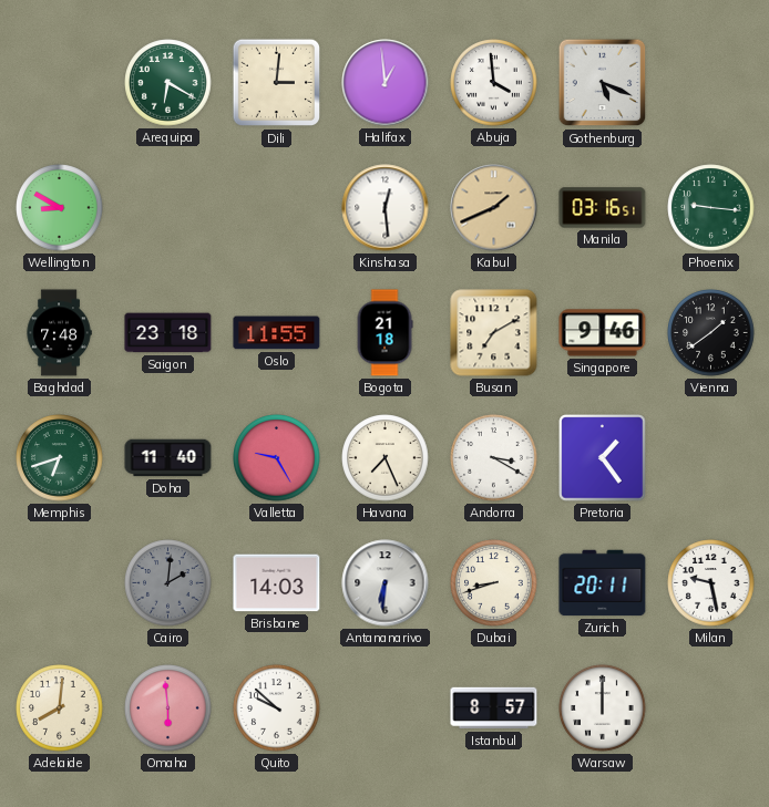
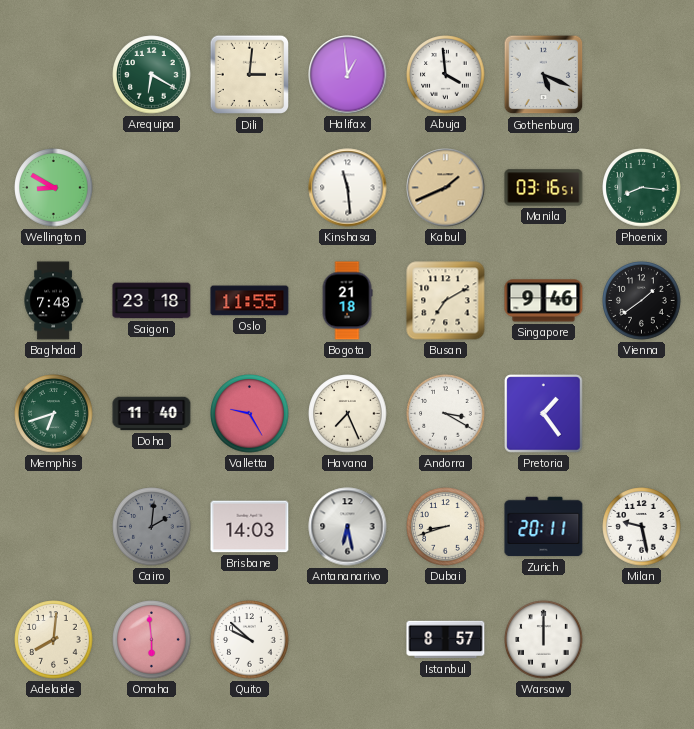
Kinshasa: 12:29 -> 11:29
Phoenix: 9:16 -> 8:16
Antananarivo: 6:31 -> 6:28
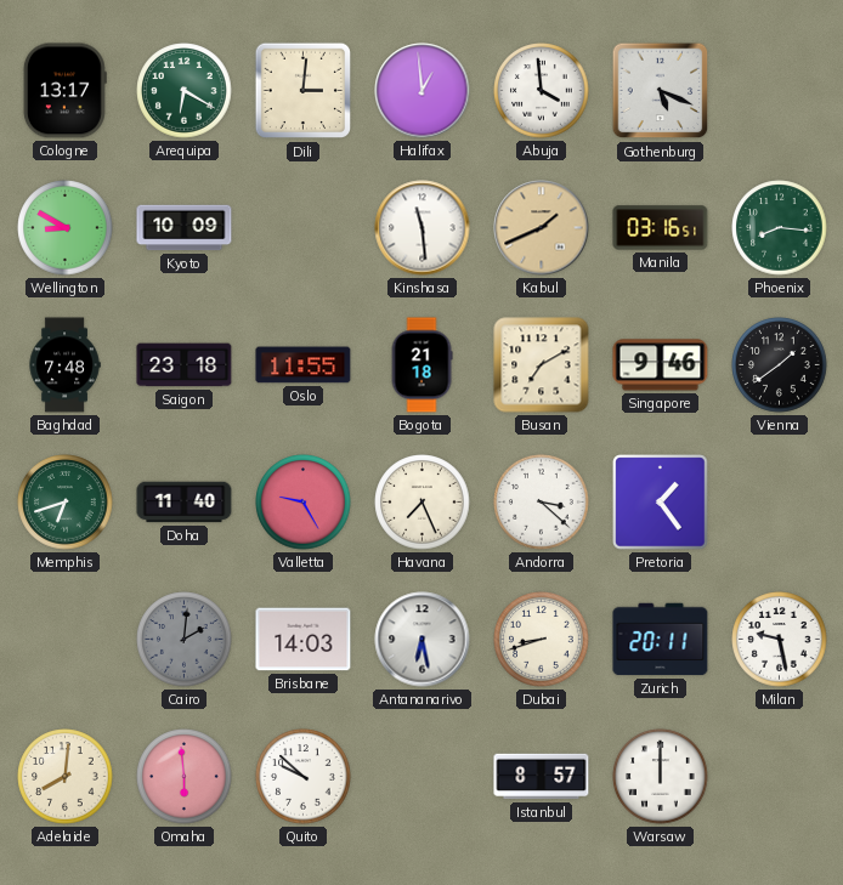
Cologne: none -> 13:17
Kyoto: none -> 10:09
Andorra: 3:20 -> 3:22
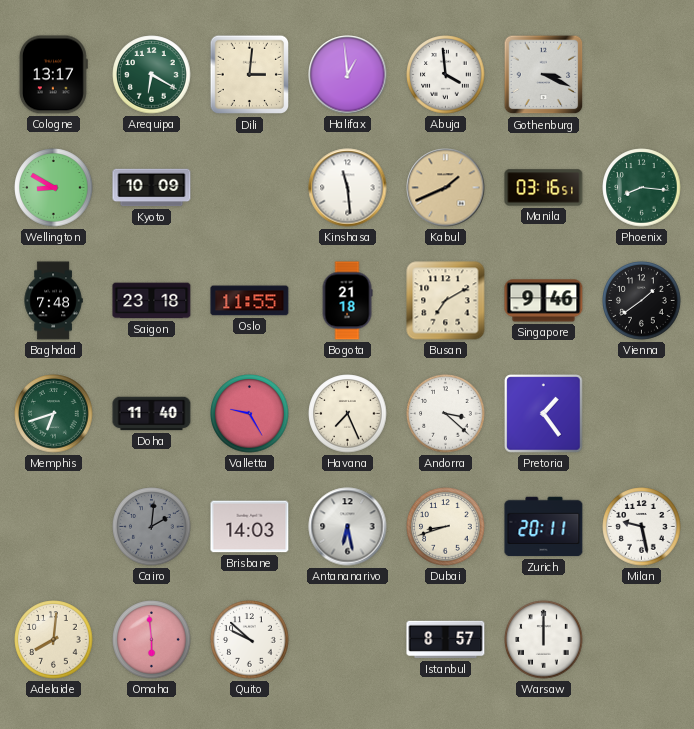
Gothenburg: 5:19 -> 3:19
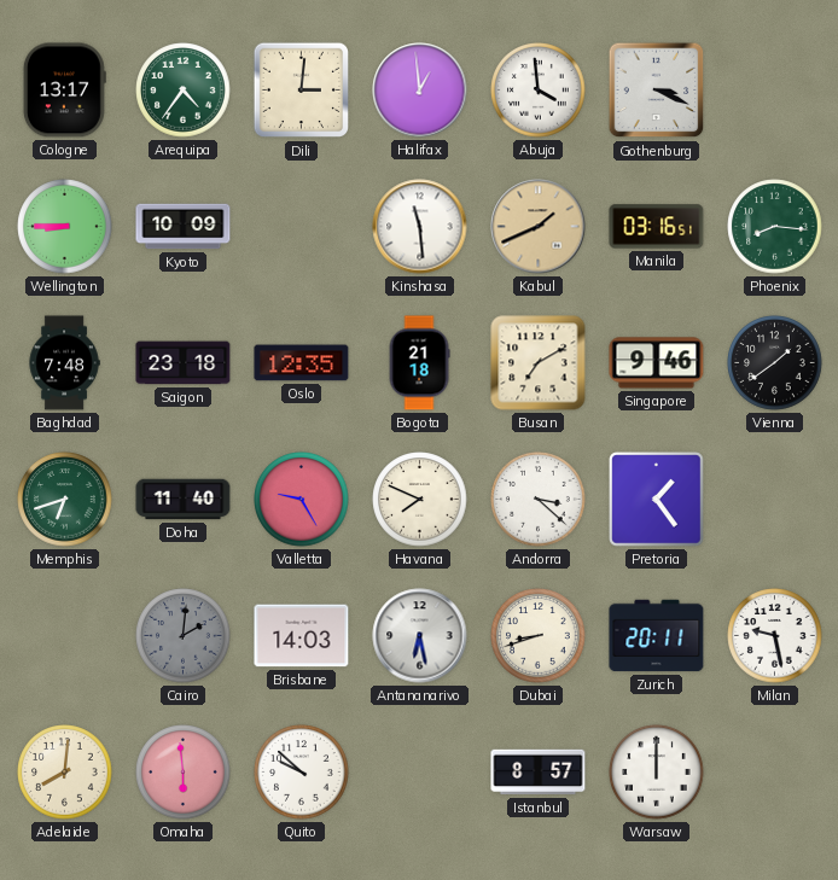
Arequipa: 6:20 -> 4:36
Wellington: 8:50 -> 8:45
Oslo: 11:55 -> 12:35
Havana: 7:26 -> 7:49
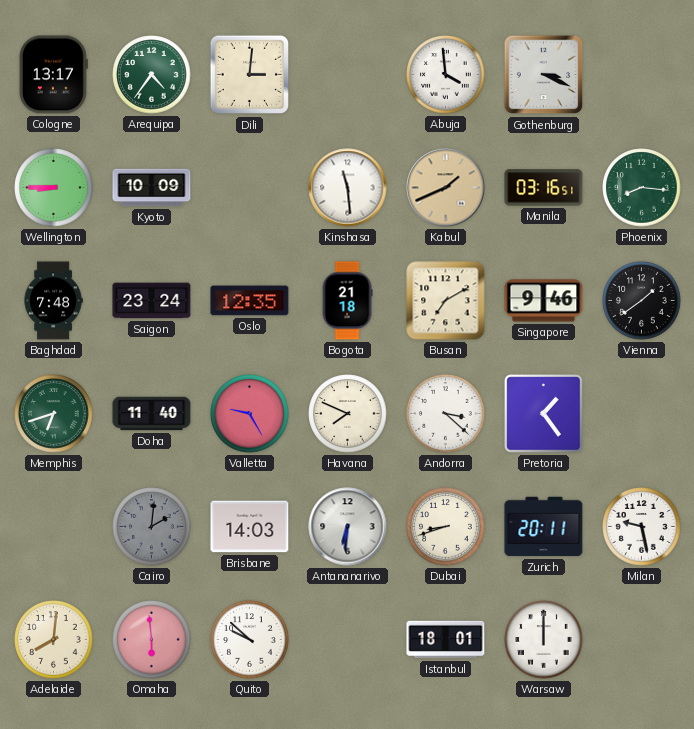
Halifax: 12:59 -> none
Saigon: 23:18 -> 23:24
Antananarivo: 6:28 -> 6:31
Istanbul: 8:57 -> 18:01
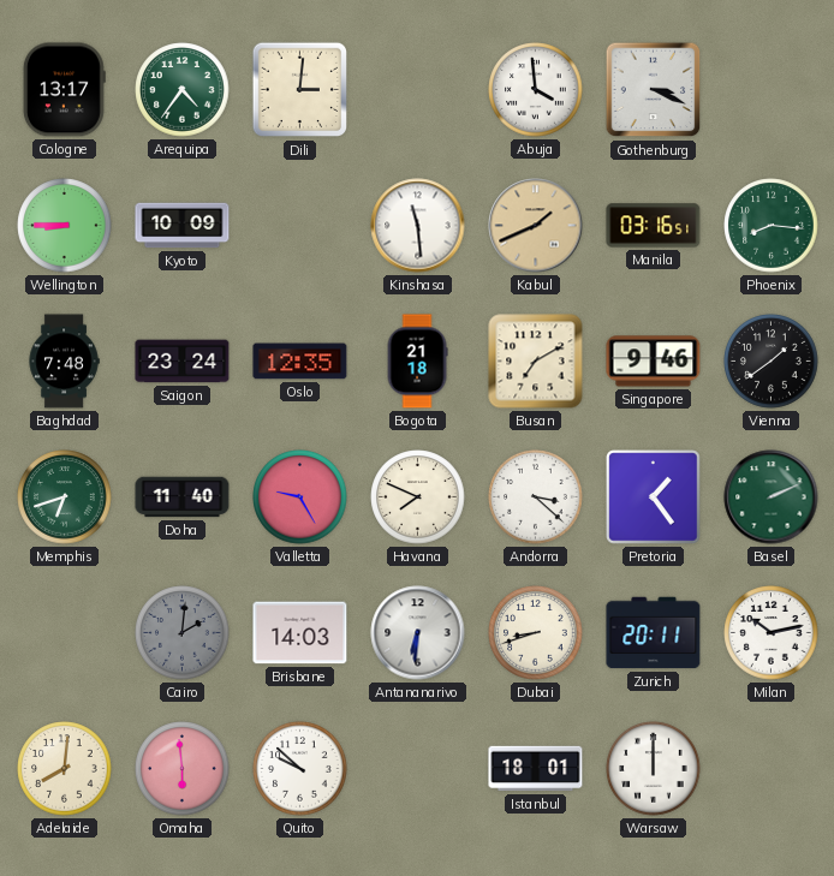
Basel: none -> 2:11
Milan: 9:28 -> 10:13
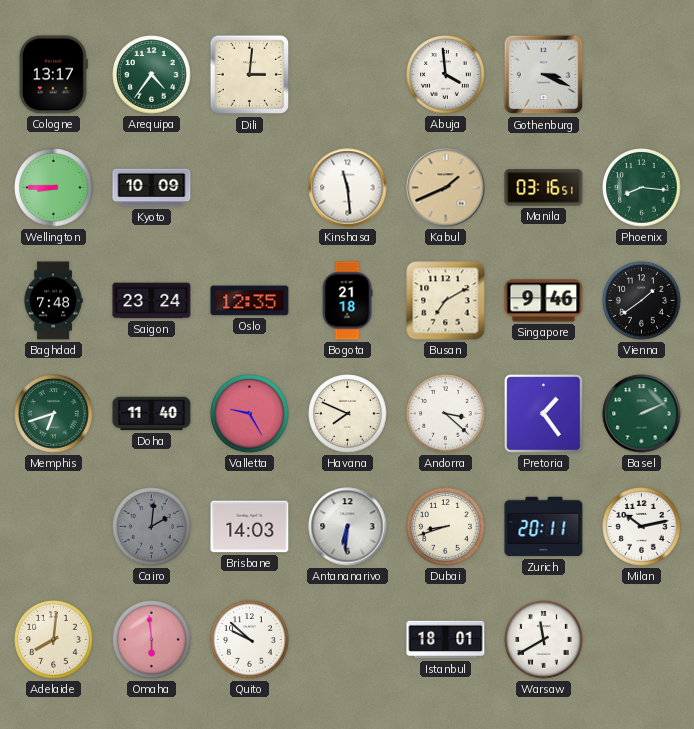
Warsaw: 12:00 -> 11:40
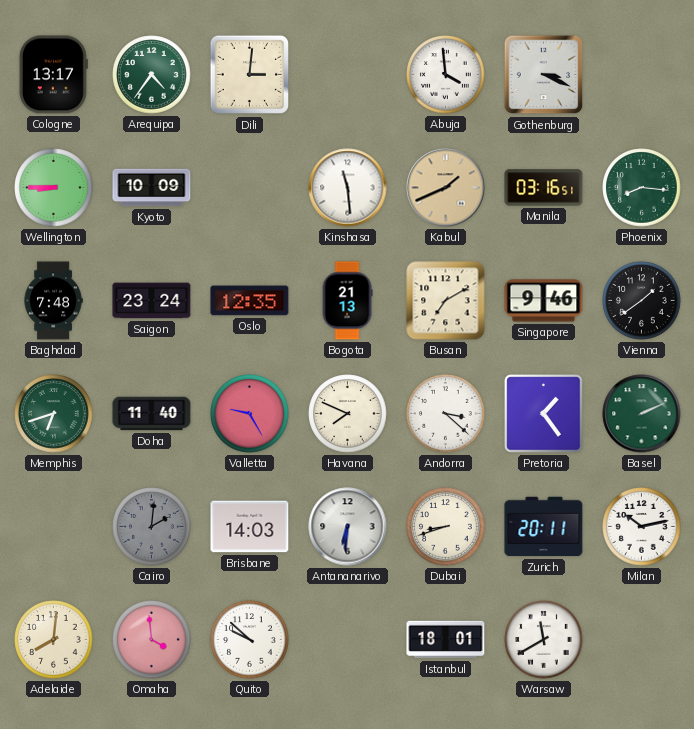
Bogota: 21:18 -> 21:13
Omaha: 5:59 -> 3:59
